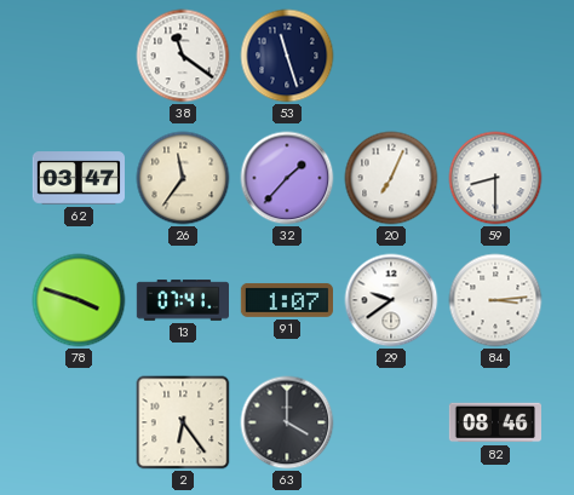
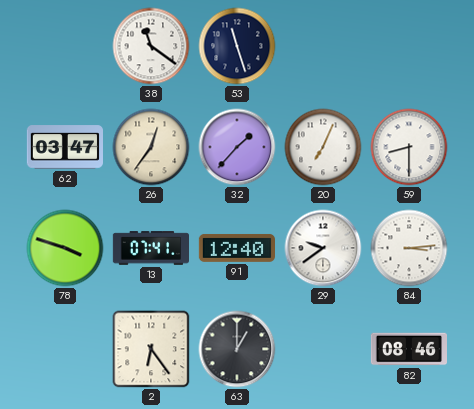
26: 11:36 -> 12:36
91: 1:07 -> 12:40
63: 4:00 -> 1:00
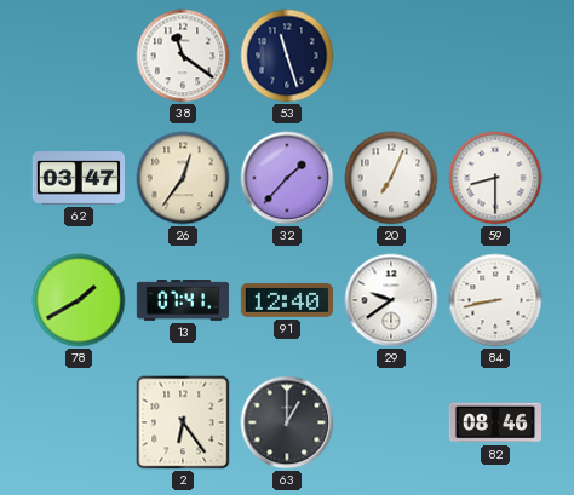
78: 3:48 -> 1:40
84: 3:14 -> 8:43
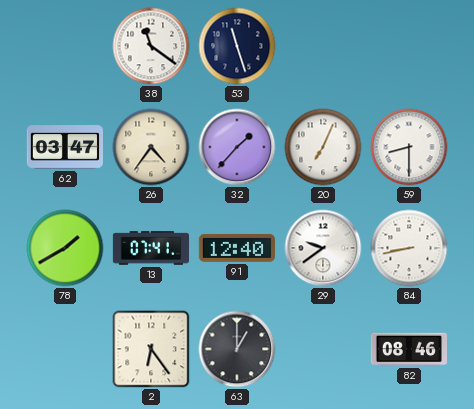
26: 12:36 -> 4:36
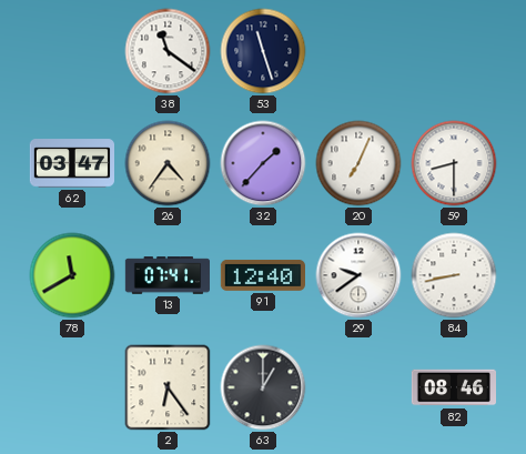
78: 1:40 -> 11:40
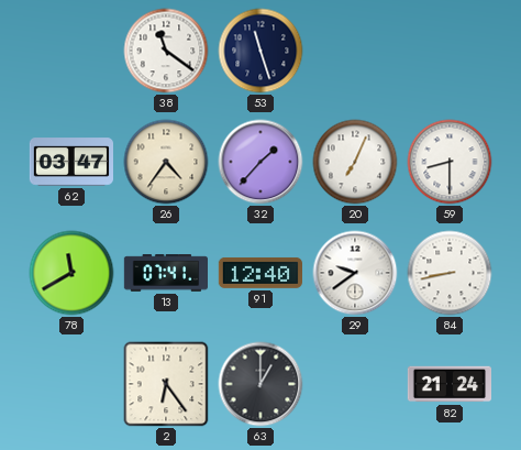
82: 08:46 -> 21:24
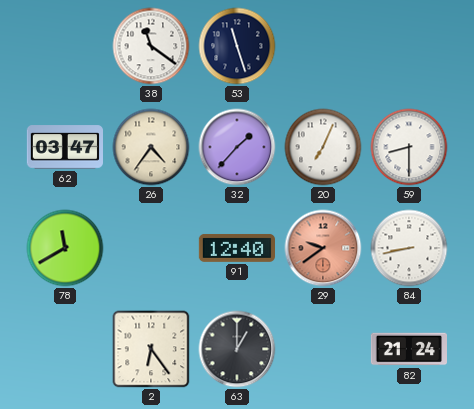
13: 07:41 -> none
29 dial: white -> salmon
